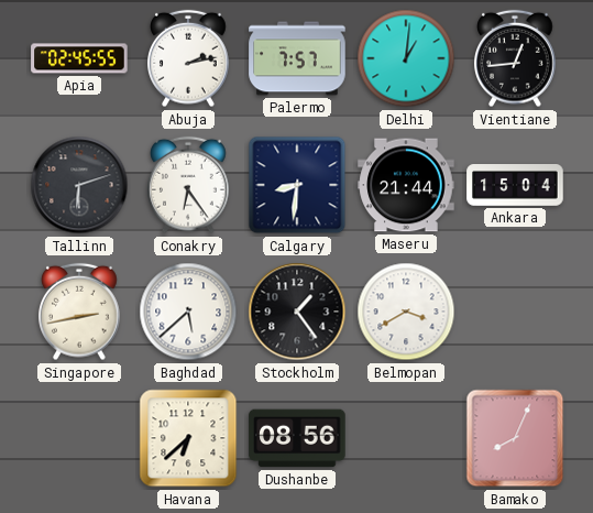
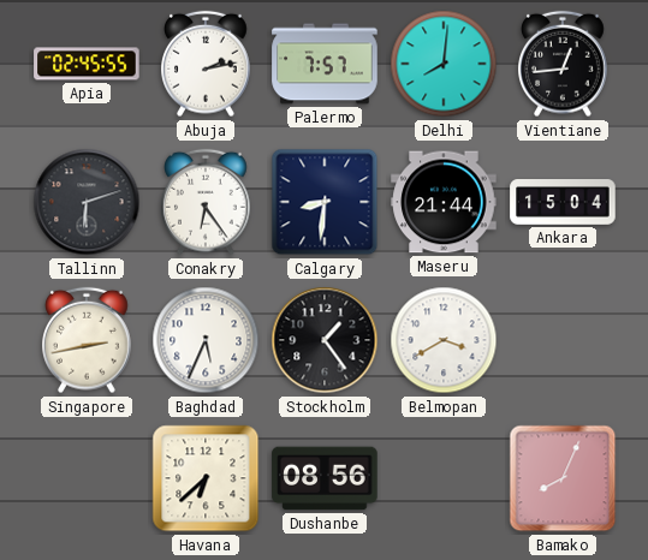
Delhi: 1:01 -> 8:01
Baghdad: 5:38 -> 5:34
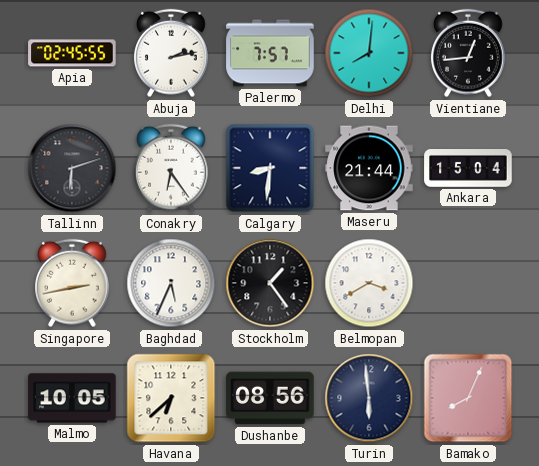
Malmo: none -> 10:05
Turin: none -> 5:59
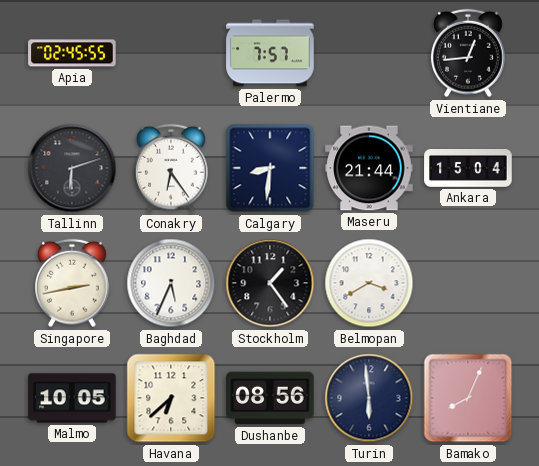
Abuja: 2:13 -> none
Delhi: 8:01 -> none
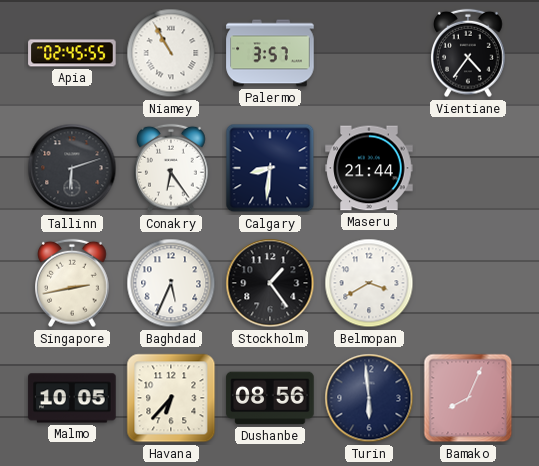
Niamey: none -> 10:55
Palermo: 7:57 -> 3:57
Vientiane: 12:44 -> 4:36
Ankara: 15:04 -> none
Havana: 6:38 -> 6:37
